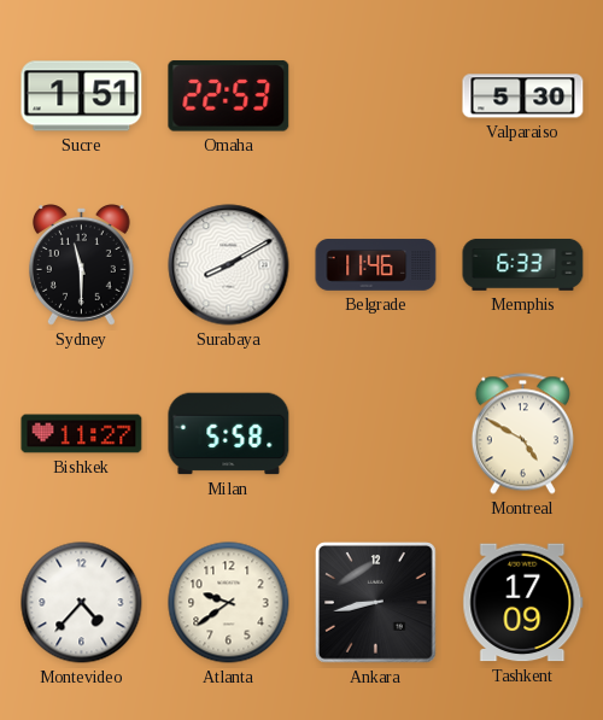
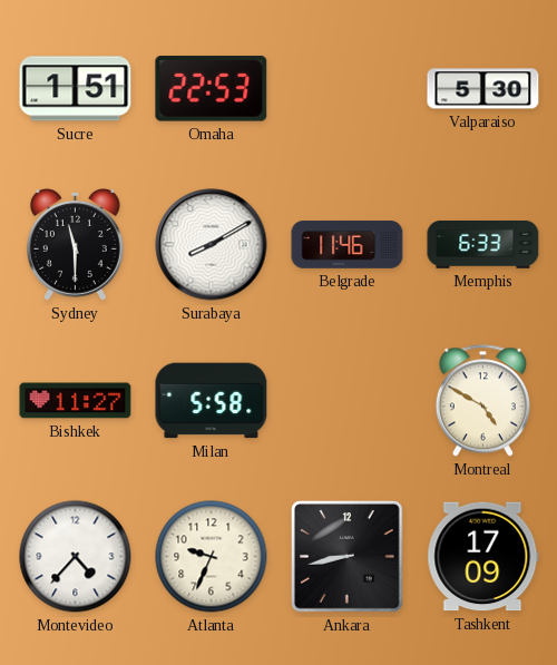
Atlanta: 9:39 -> 9:34
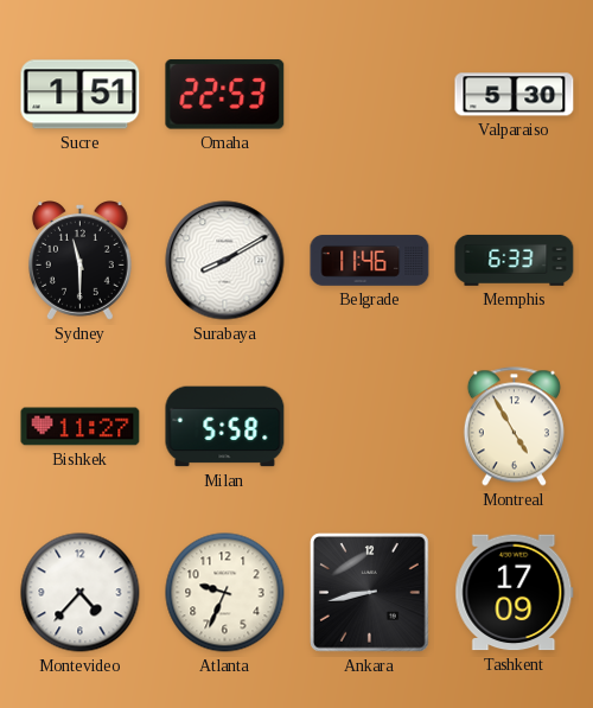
Montreal: 4:50 -> 4:55
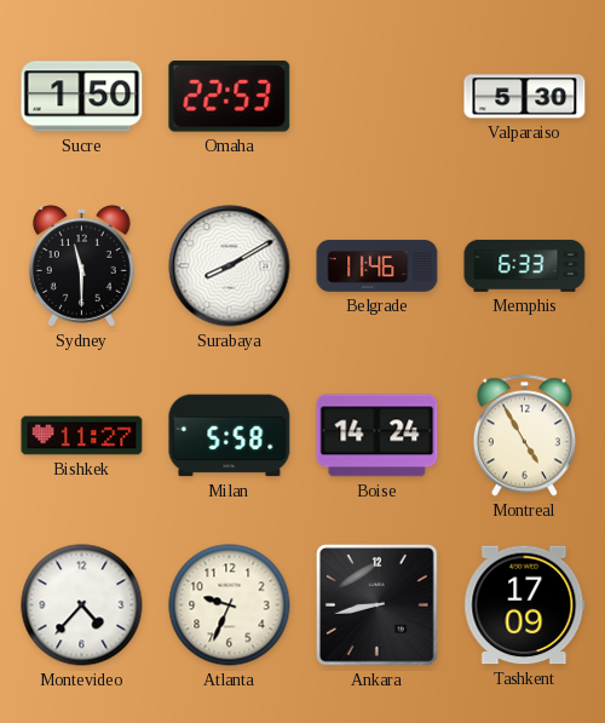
Sucre: 1:51 -> 1:50
Boise: none -> 14:24
